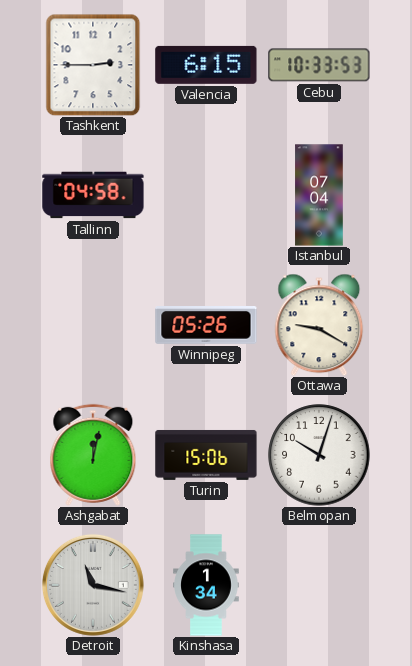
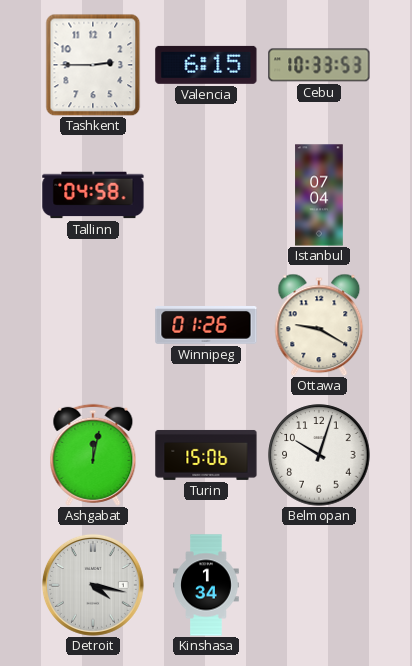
Winnipeg: 05:26 -> 01:26
Detroit: 11:17 -> 4:17
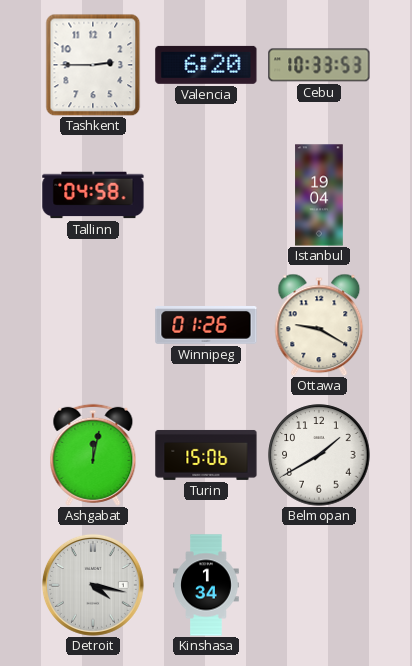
Valencia: 6:15 -> 6:20
Istanbul: 07:04 -> 19:04
Belmopan: 10:03 -> 1:40
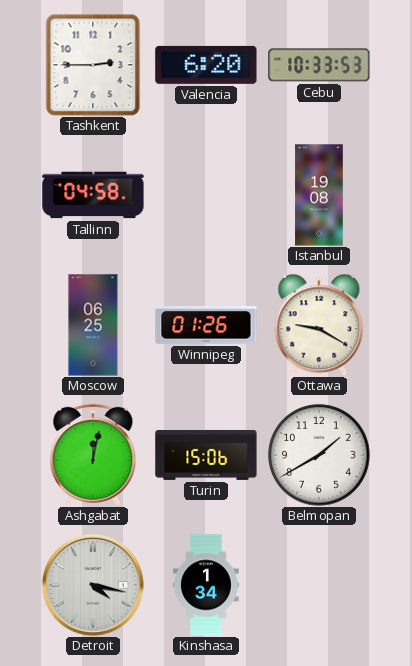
Istanbul: 19:04 -> 19:08
Moscow: none -> 06:25
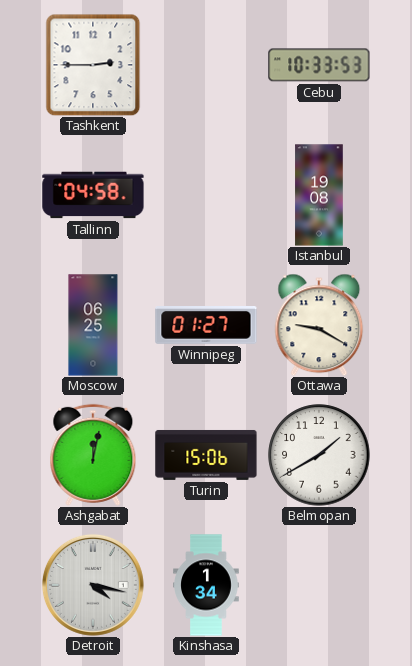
Valencia: 6:20 -> none
Winnipeg: 01:26 -> 01:27
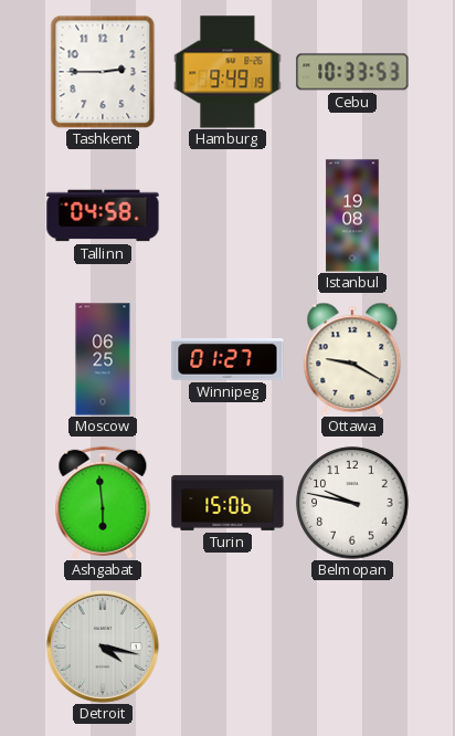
Hamburg: none -> 9:49
Ashgabat: 12:02 -> 5:59
Belmopan: 1:40 -> 9:47
Kinshasa: 1:34 -> none
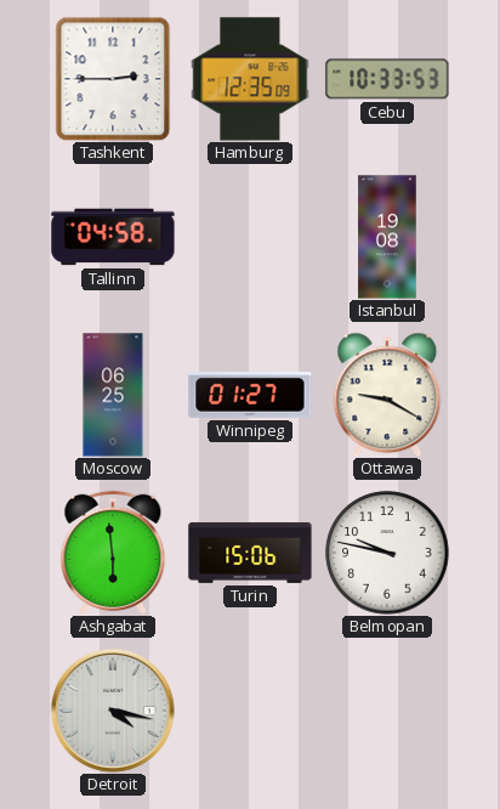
Hamburg: 9:49 -> 12:35
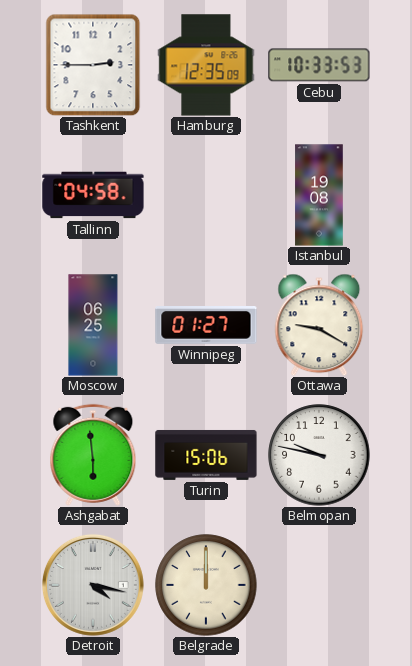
Belgrade: none -> 12:00
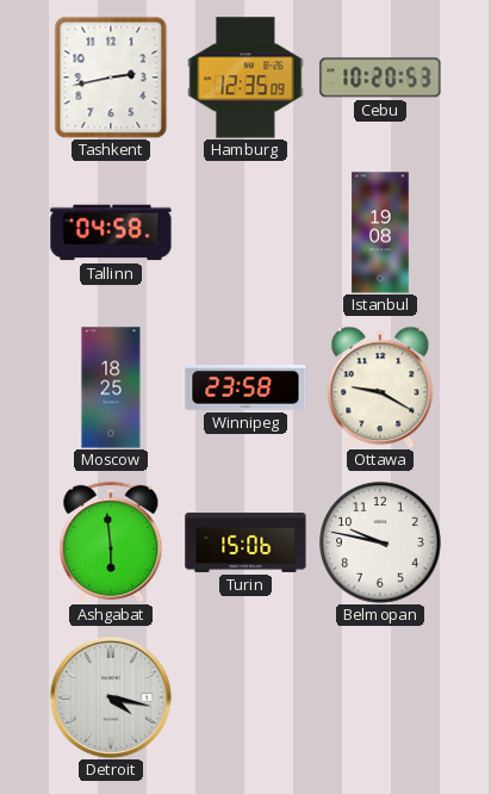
Tashkent: 2:45 -> 2:43
Cebu: 10:33 -> 10:20
Moscow: 06:25 -> 18:25
Winnipeg: 01:27 -> 23:58
Belgrade: 12:00 -> none
